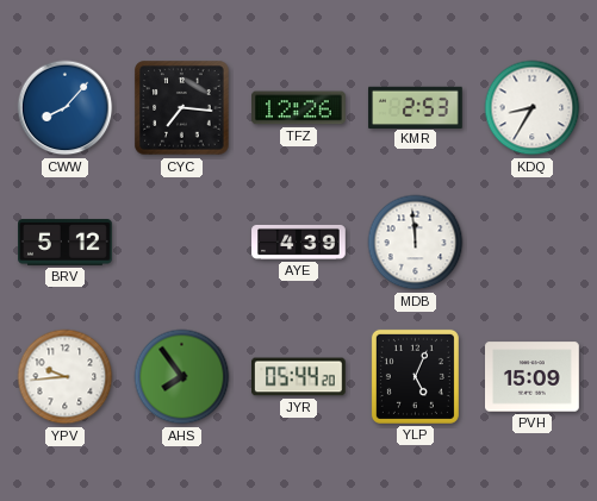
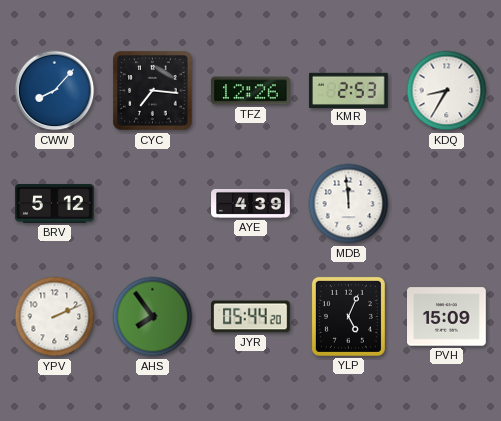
YPV: 9:44 -> 2:11
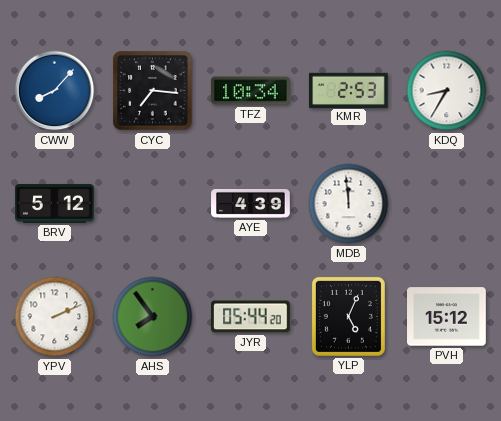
TFZ: 12:26 -> 10:34
PVH: 15:09 -> 15:12
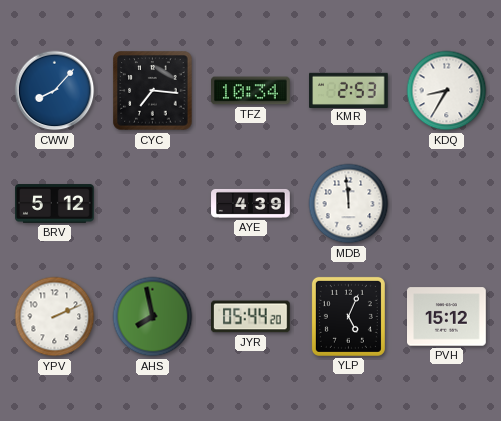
AHS: 7:54 -> 7:58
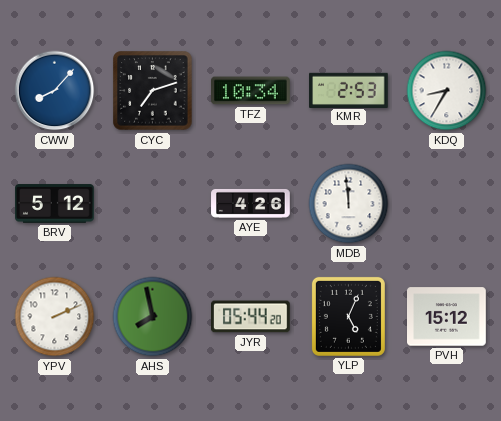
CYC: 7:16 -> 7:12
AYE: 4:39 -> 4:26
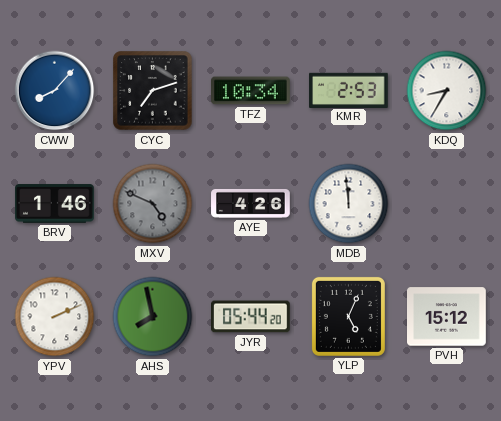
BRV: 5:12 -> 1:46
MXV: none -> 4:49
